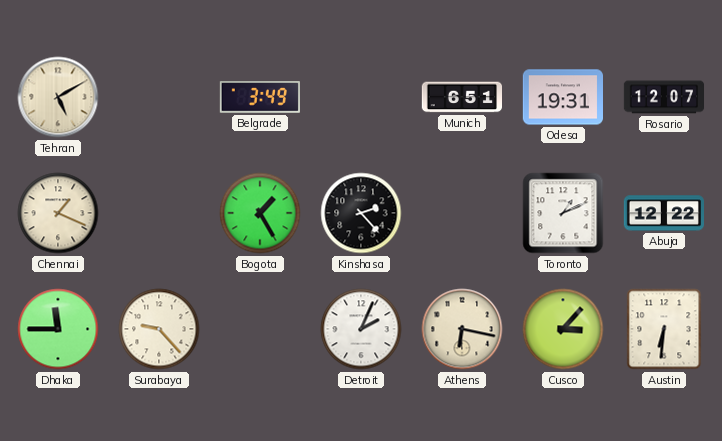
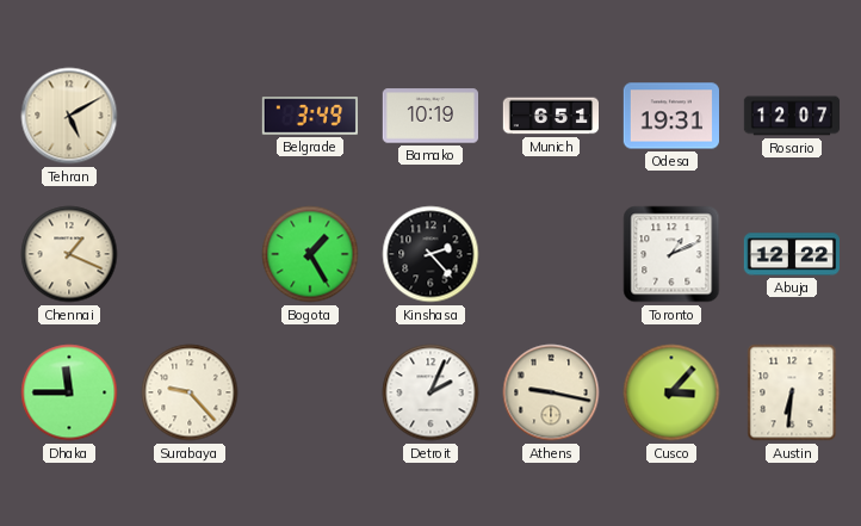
Bamako: none -> 10:19
Athens: 6:17 -> 9:17
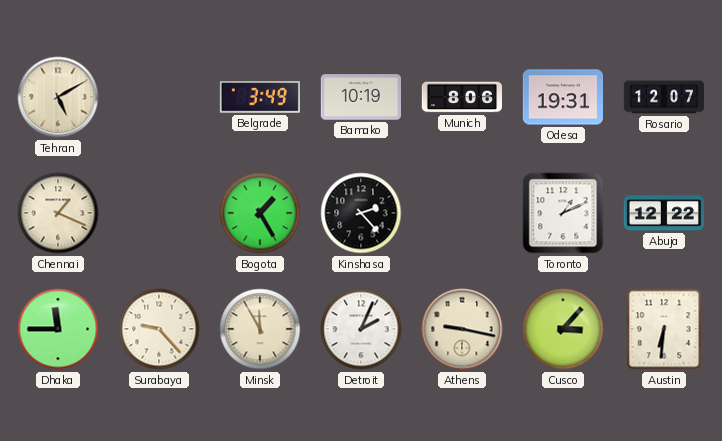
Munich: 6:51 -> 8:06
Minsk: none -> 11:55
